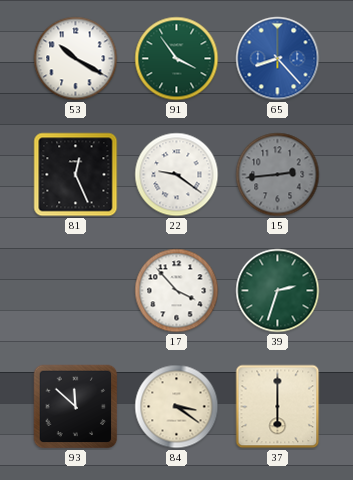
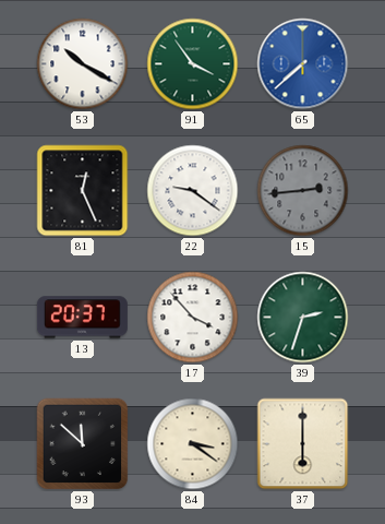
65: 8:23 -> 7:38
13: none -> 20:37
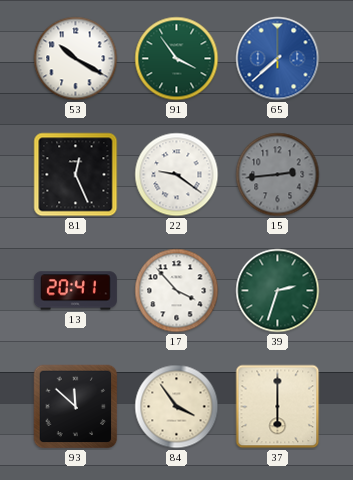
13: 20:37 -> 20:41
84: 3:21 -> 3:54
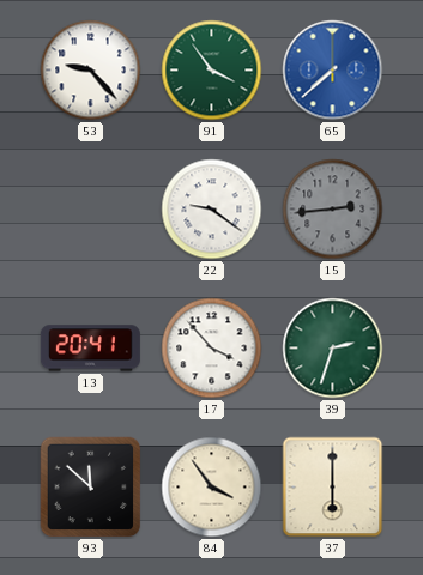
53: 10:20 -> 9:23
81: 12:26 -> none
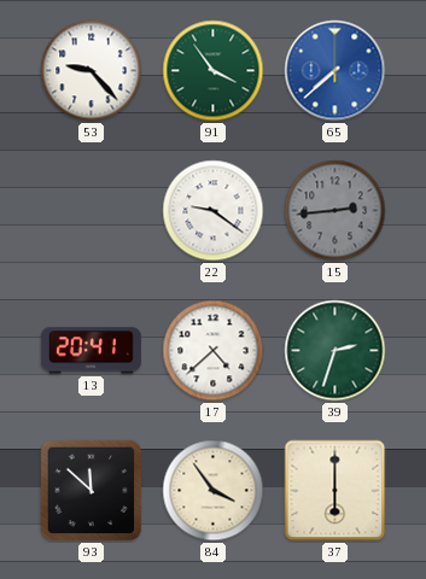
17: 3:53 -> 4:38
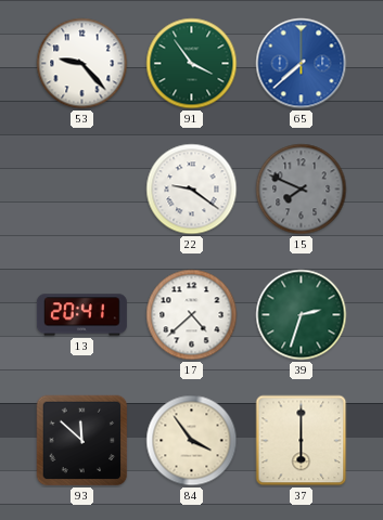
15: 2:44 -> 7:49
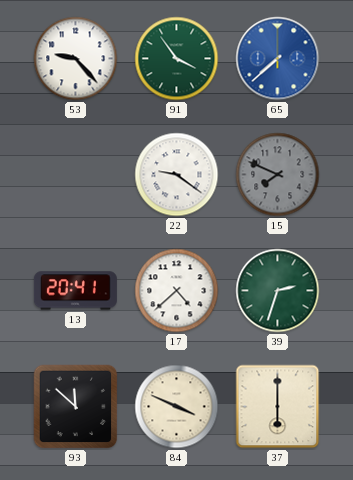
84: 3:54 -> 3:49
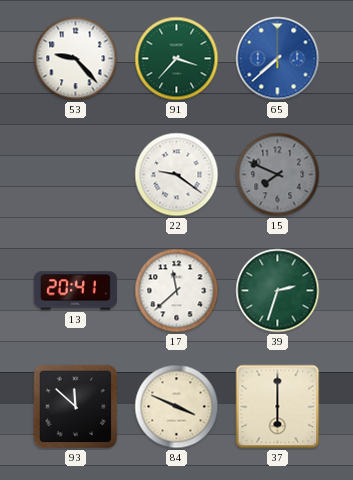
91: 3:54 -> 3:37
17: 4:38 -> 11:38
